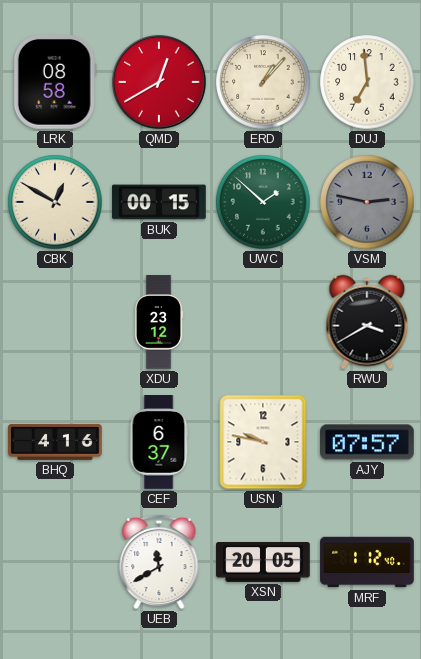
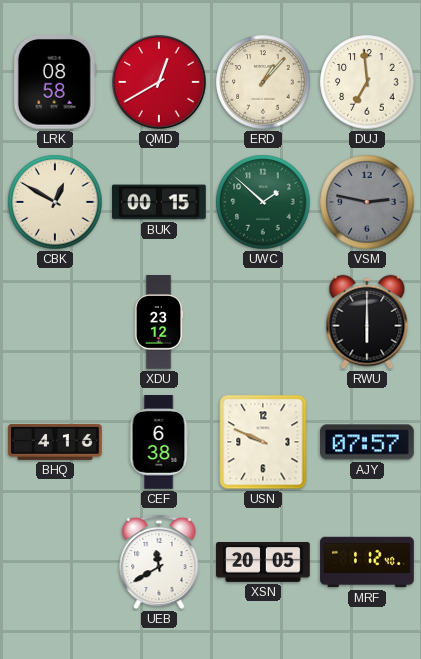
RWU: 3:40 -> 6:00
CEF: 6:37 -> 6:38
USN: 9:47 -> 9:49
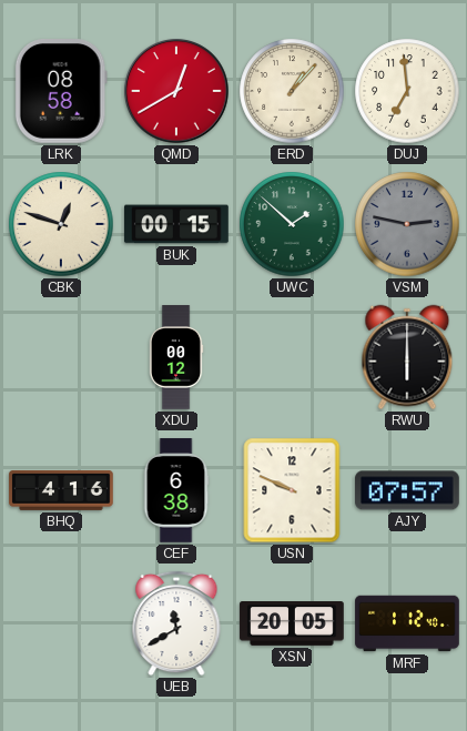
CBK: 12:50 -> 12:48
XDU: 23:12 -> 00:12
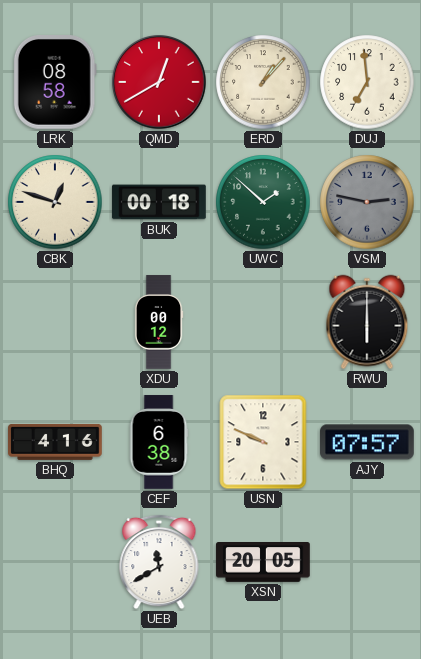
BUK: 00:15 -> 00:18
MRF: 1:12 -> none
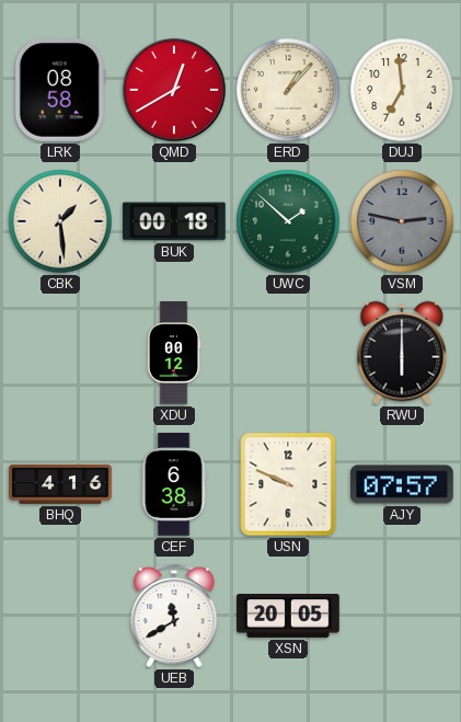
CBK: 12:48 -> 1:29
